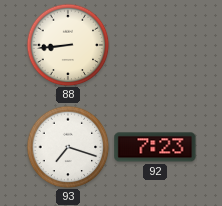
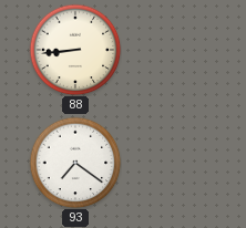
93: 7:18 -> 7:21
92: 7:23 -> none
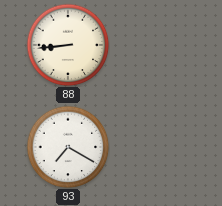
93: 7:21 -> 7:20
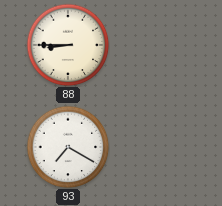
88: 8:44 -> 8:45
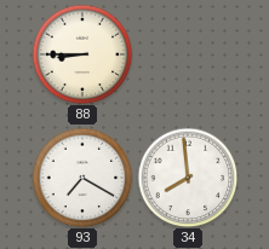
34: none -> 7:59
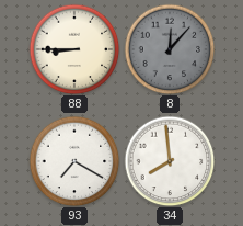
8: none -> 12:07
